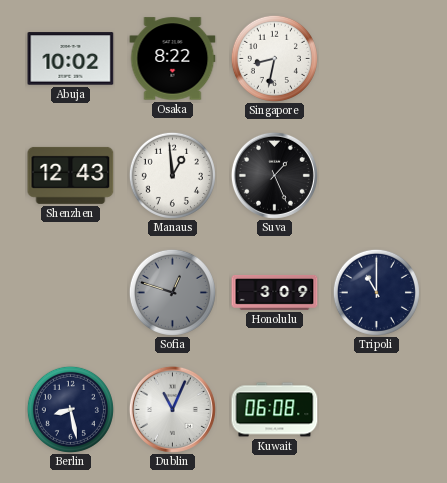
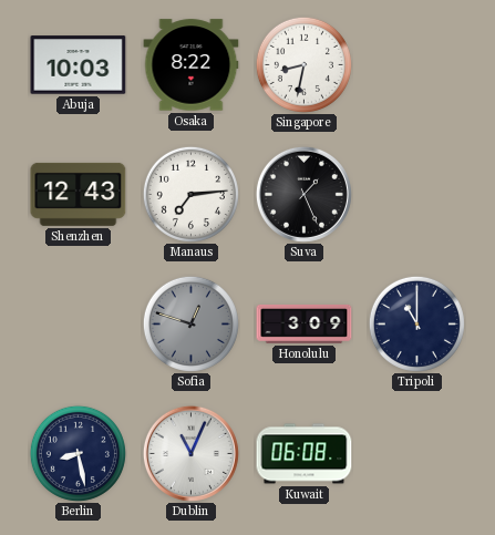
Abuja: 10:02 -> 10:03
Manaus: 12:59 -> 7:14
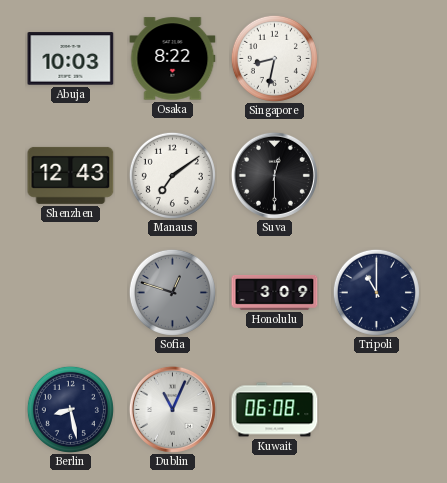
Manaus: 7:14 -> 7:09
Suva: 1:26 -> 12:30
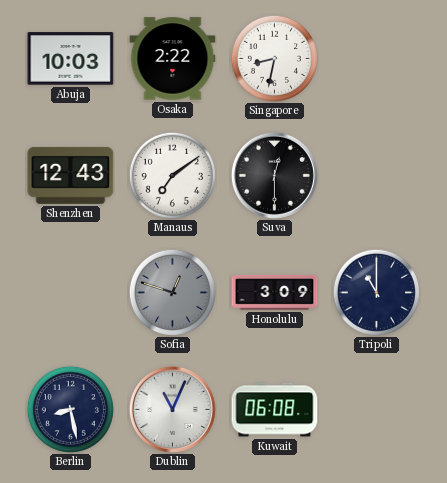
Osaka: 8:22 -> 2:22
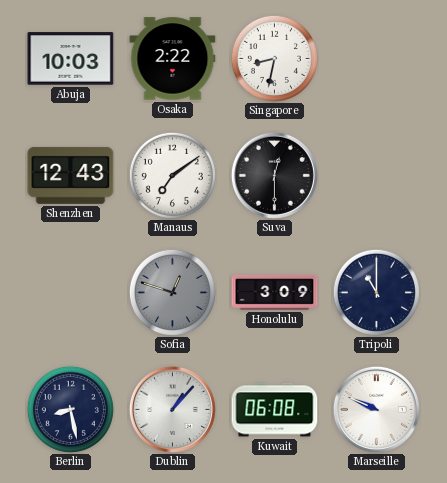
Dublin: 11:04 -> 1:07
Marseille: none -> 9:49
